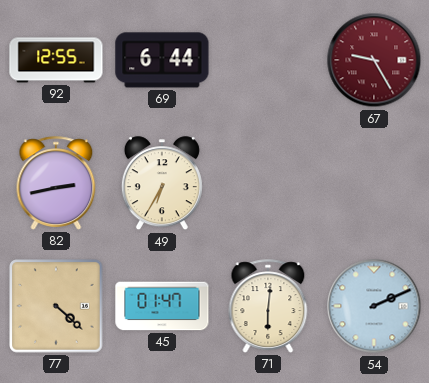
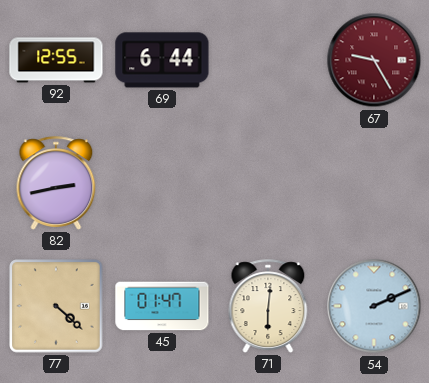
49: 6:35 -> none
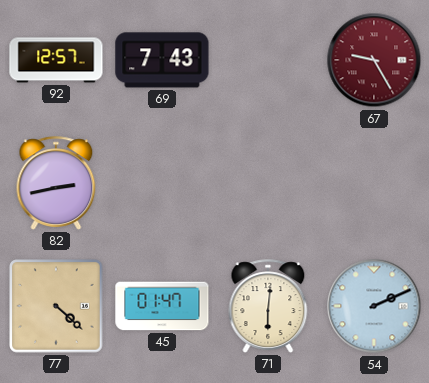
92: 12:55 -> 12:57
69: 6:44 -> 7:43
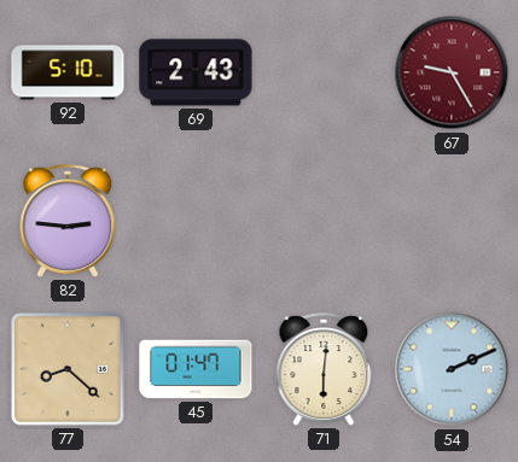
92: 12:57 -> 5:10
69: 7:43 -> 2:43
82: 2:43 -> 2:46
77: 4:22 -> 8:22
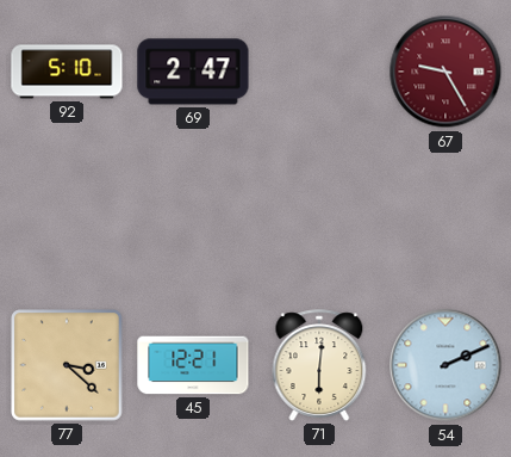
69: 2:43 -> 2:47
82: 2:46 -> none
77: 8:22 -> 3:22
45: 01:47 -> 12:21
